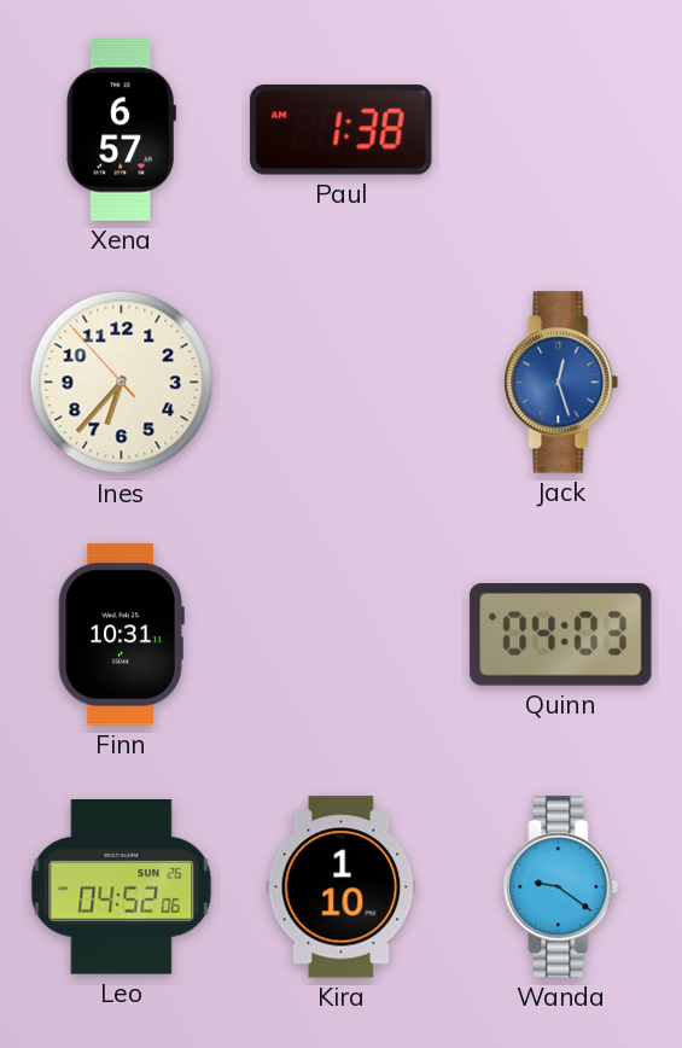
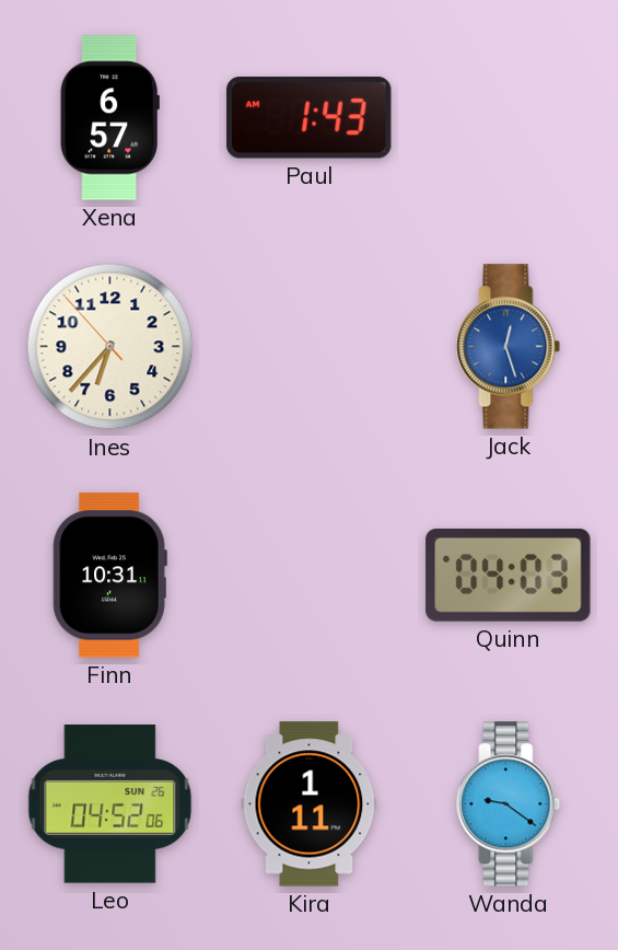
Paul: 1:38 -> 1:43
Kira: 1:10 -> 1:11
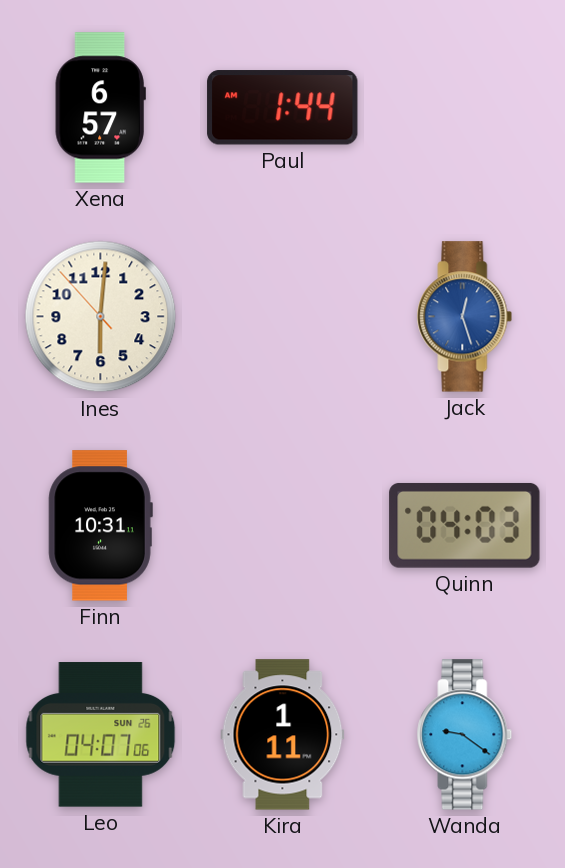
Paul: 1:43 -> 1:44
Ines: 6:36 -> 6:00
Leo: 04:52 -> 04:07
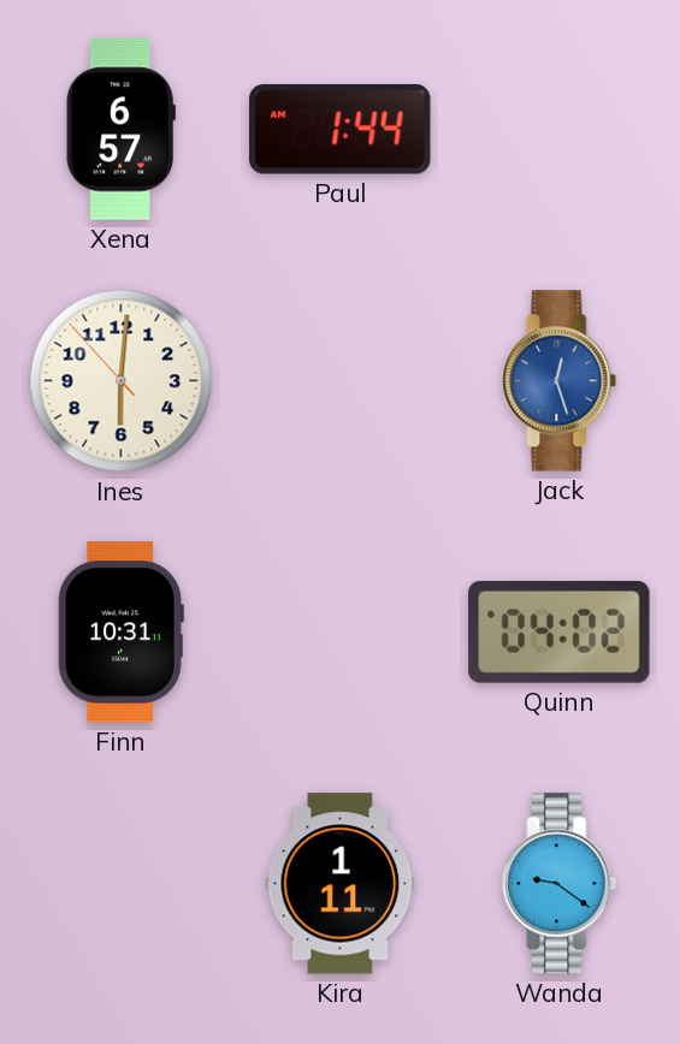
Quinn: 04:03 -> 04:02
Leo: 04:07 -> none
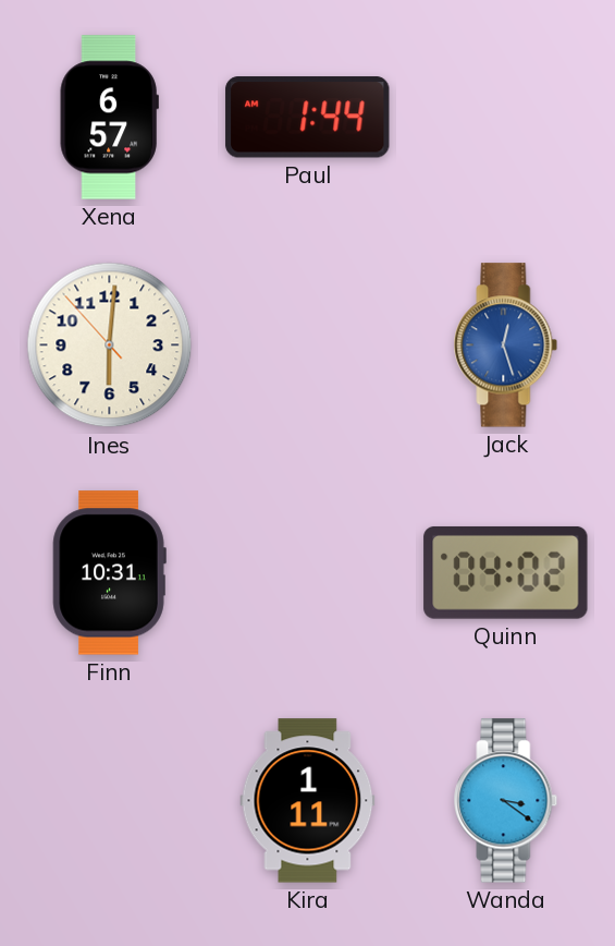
Wanda: 9:21 -> 3:21
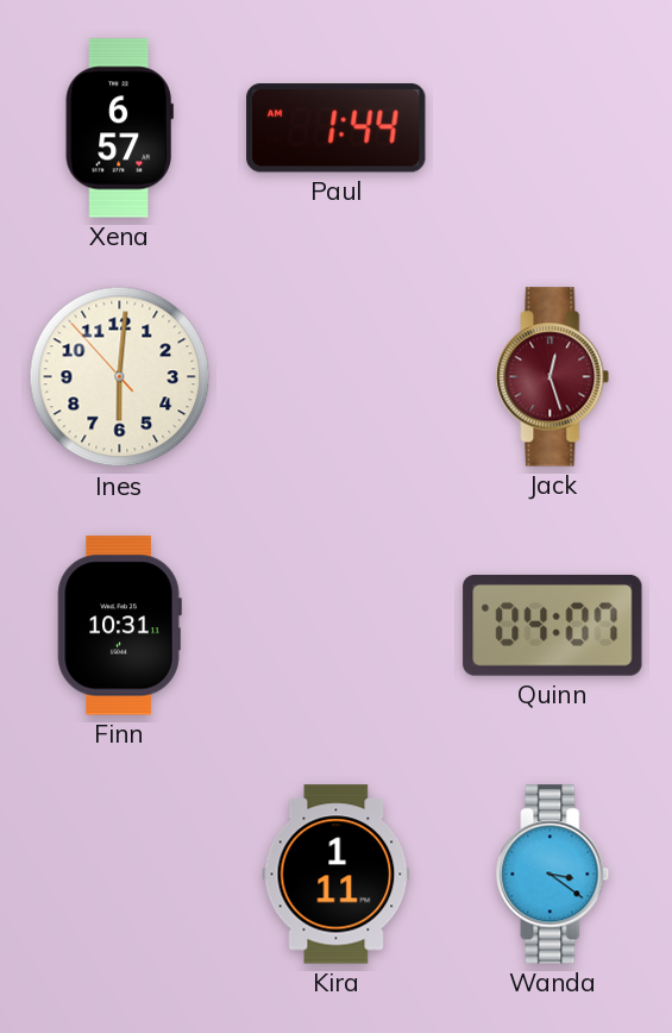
Jack dial: blue -> burgundy
Quinn: 04:02 -> 04:07
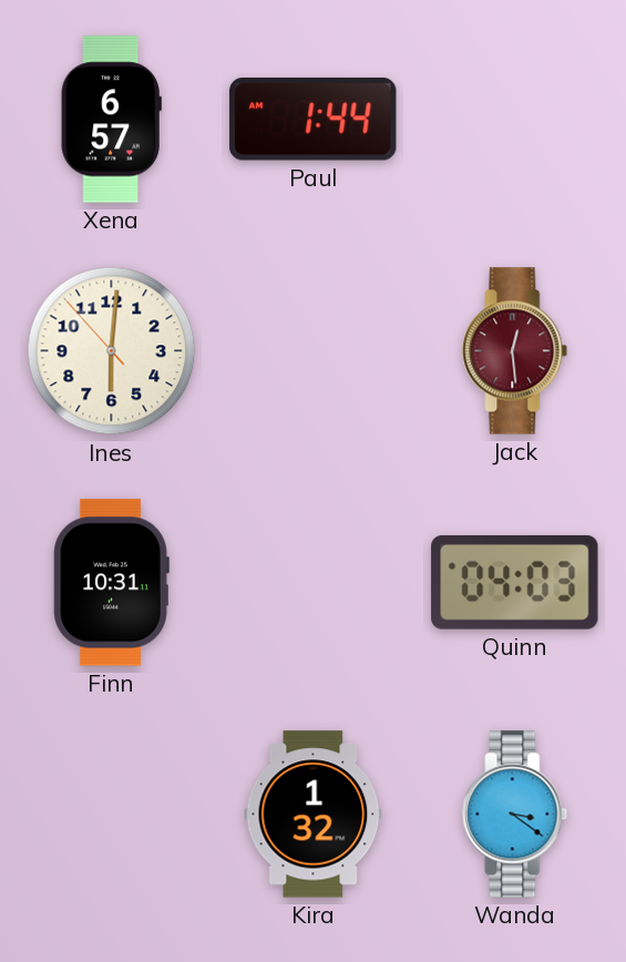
Jack: 12:27 -> 12:29
Quinn: 04:07 -> 04:03
Kira: 1:11 -> 1:32
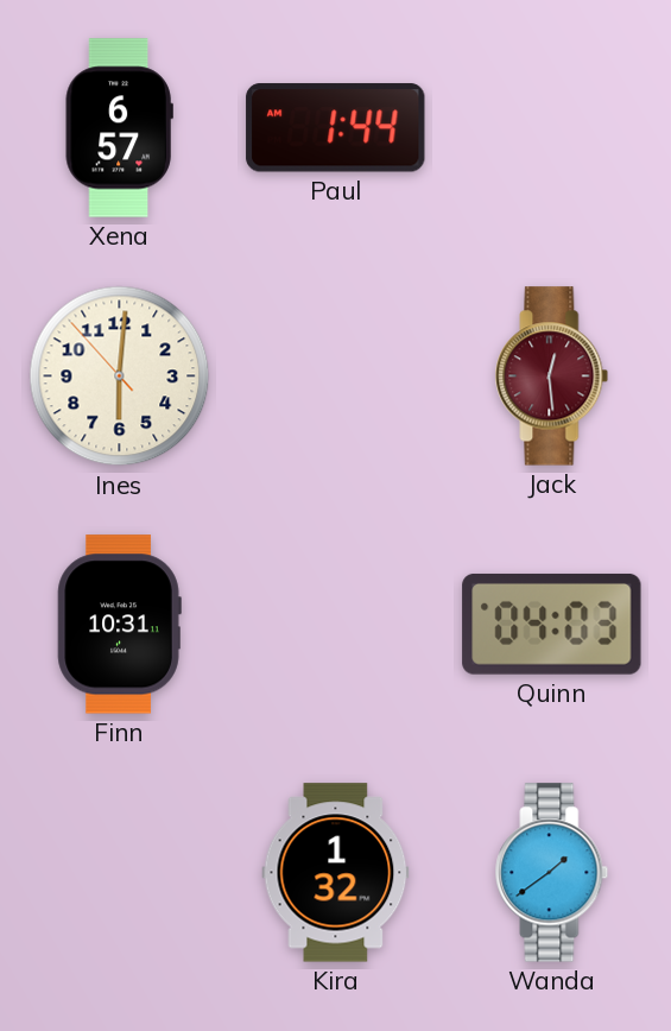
Wanda: 3:21 -> 1:39
